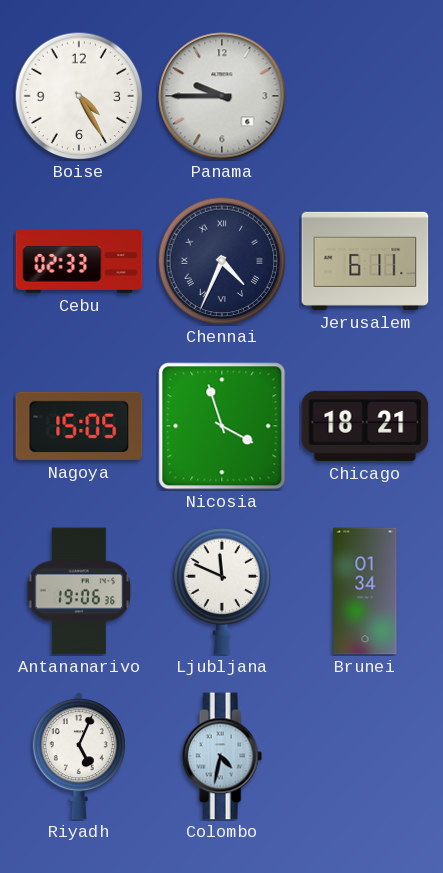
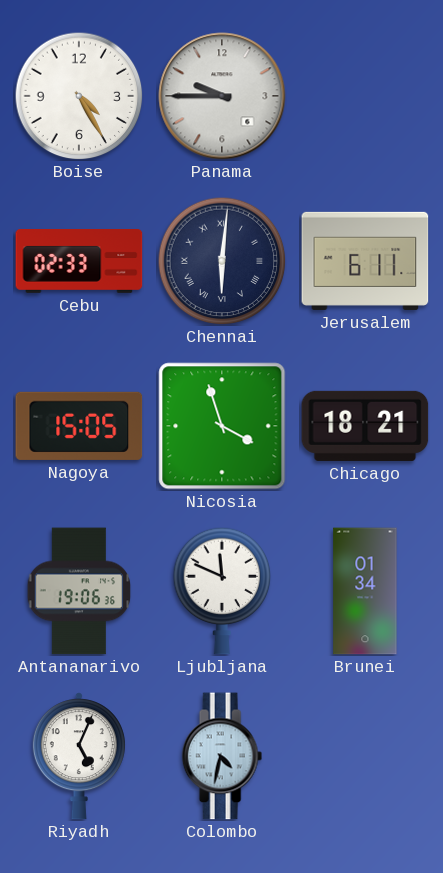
Chennai: 4:34 -> 6:01
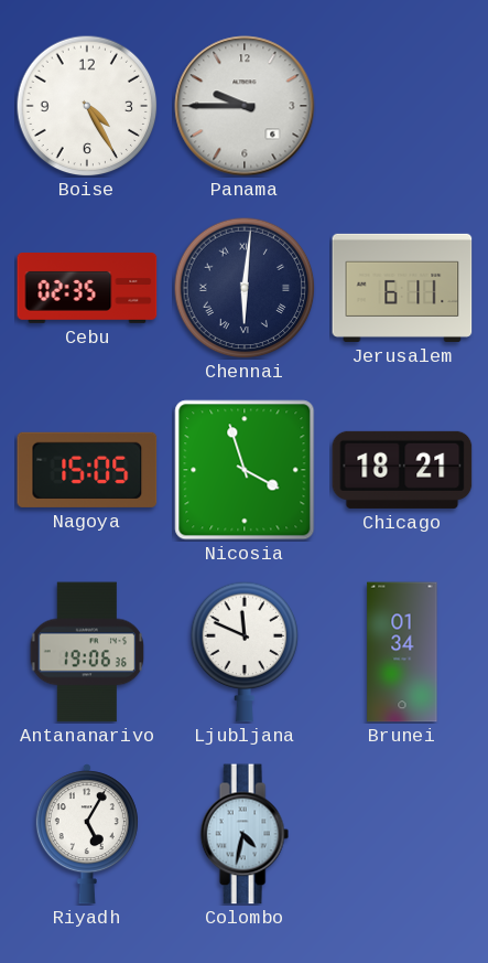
Cebu: 02:33 -> 02:35
Riyadh: 5:04 -> 5:05
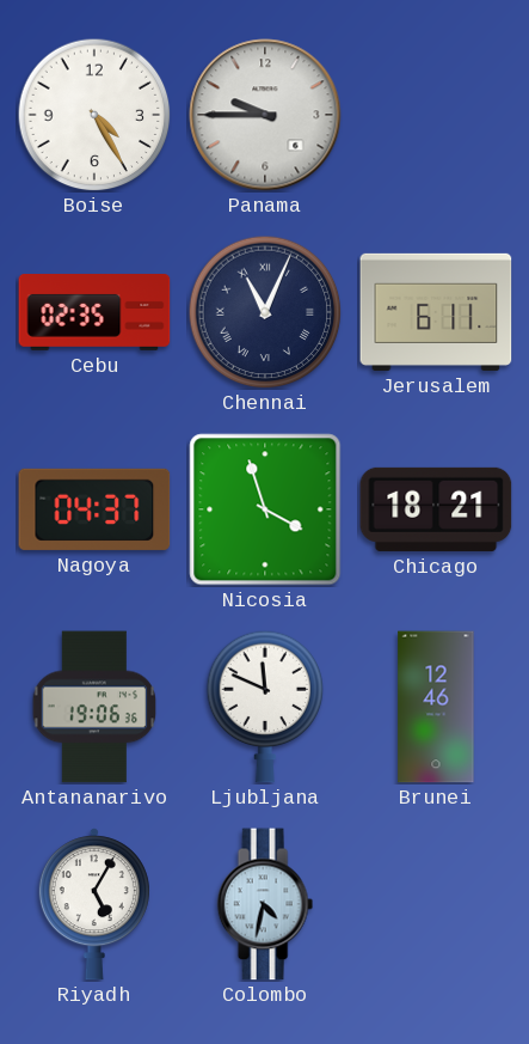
Chennai: 6:01 -> 11:04
Nagoya: 15:05 -> 04:37
Brunei: 01:34 -> 12:46
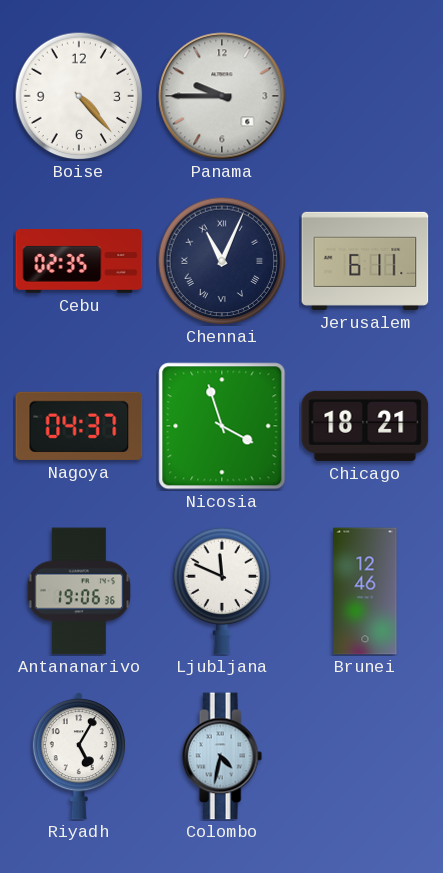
Boise: 4:25 -> 4:23
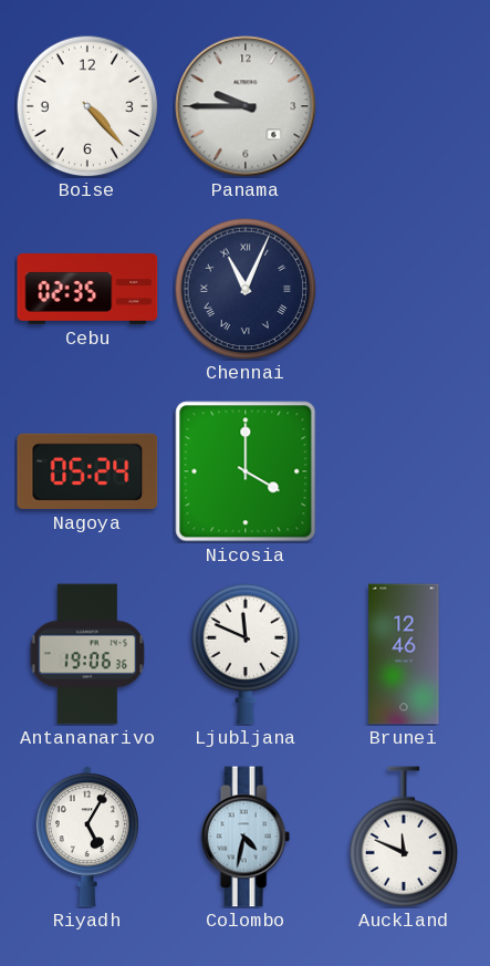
Jerusalem: 6:11 -> none
Nagoya: 04:37 -> 05:24
Nicosia: 3:57 -> 4:00
Chicago: 18:21 -> none
Auckland: none -> 11:49
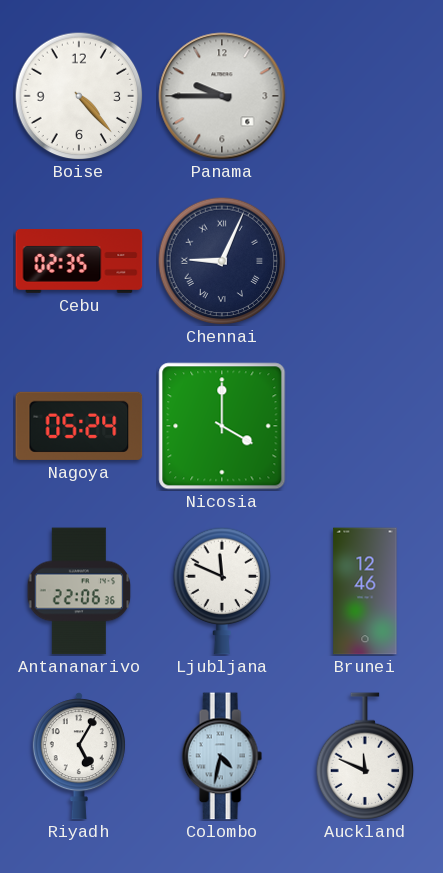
Chennai: 11:04 -> 9:04
Antananarivo: 19:06 -> 22:06
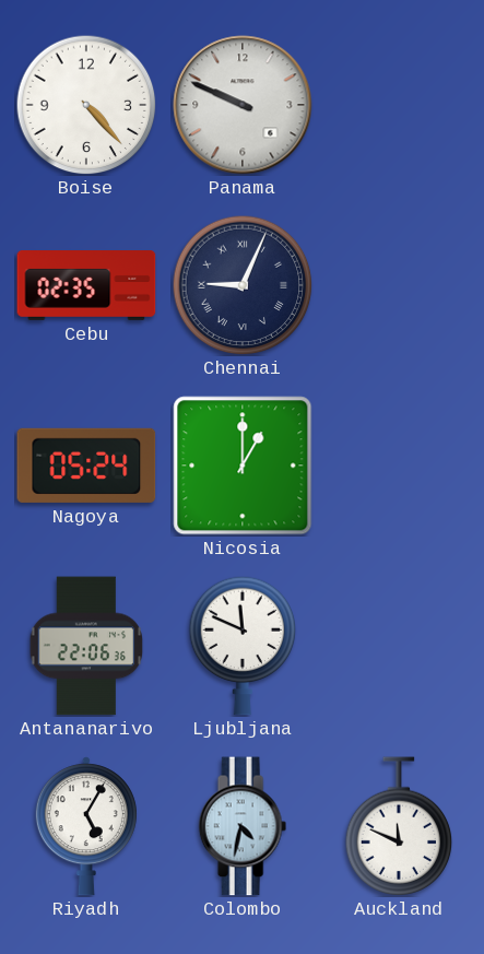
Panama: 9:45 -> 9:49
Nicosia: 4:00 -> 1:00
Brunei: 12:46 -> none
